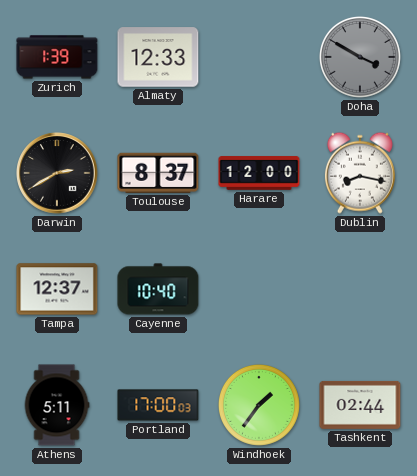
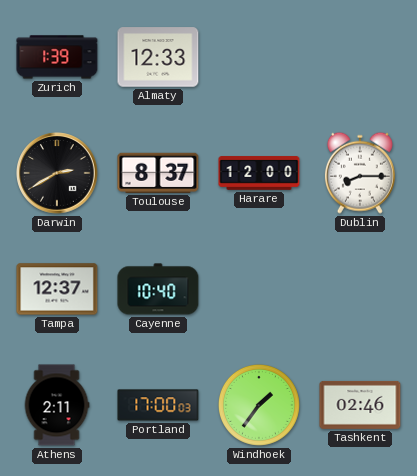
Doha: 3:50 -> none
Dublin: 8:17 -> 8:15
Athens: 5:11 -> 2:11
Tashkent: 02:44 -> 02:46
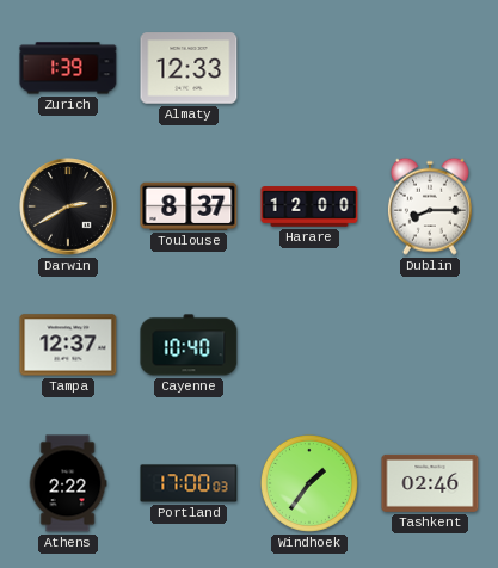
Athens: 2:11 -> 2:22
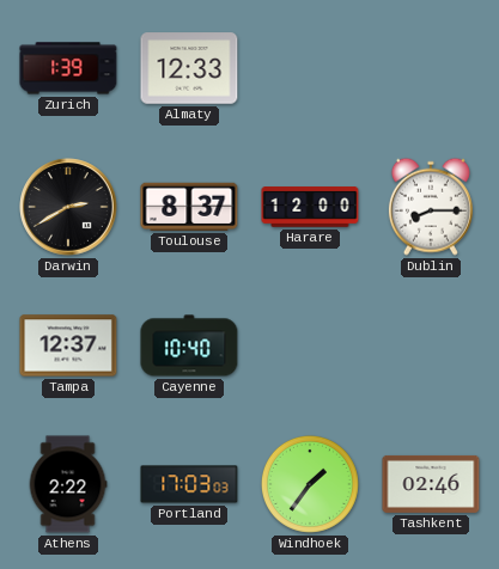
Portland: 17:00 -> 17:03
